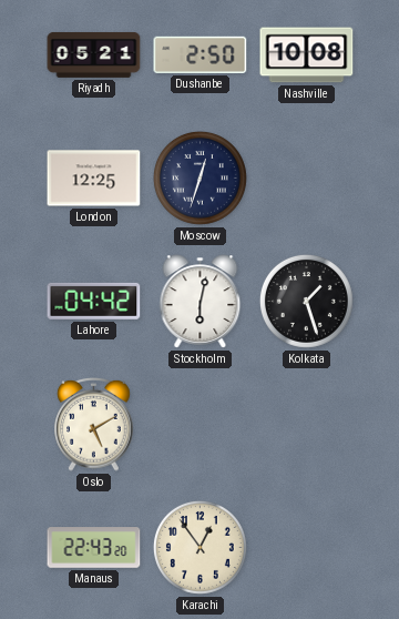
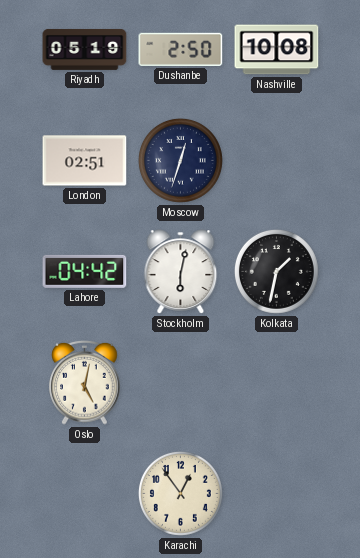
Riyadh: 05:21 -> 05:19
London: 12:25 -> 02:51
Kolkata: 1:27 -> 1:32
Oslo: 5:10 -> 5:02
Manaus: 22:43 -> none
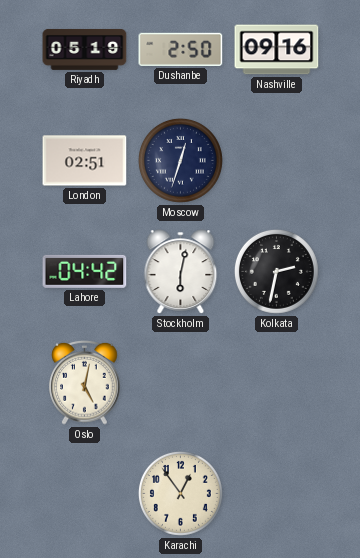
Nashville: 10:08 -> 09:16
Kolkata: 1:32 -> 2:32
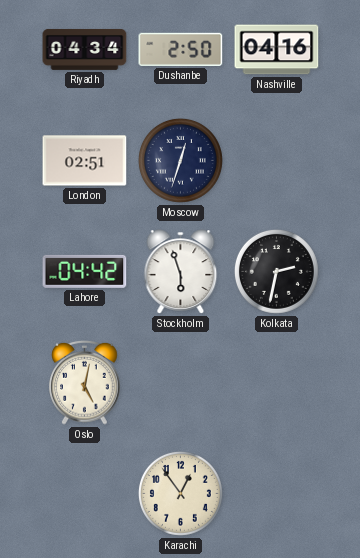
Riyadh: 05:19 -> 04:34
Nashville: 09:16 -> 04:16
Stockholm: 6:02 -> 5:57
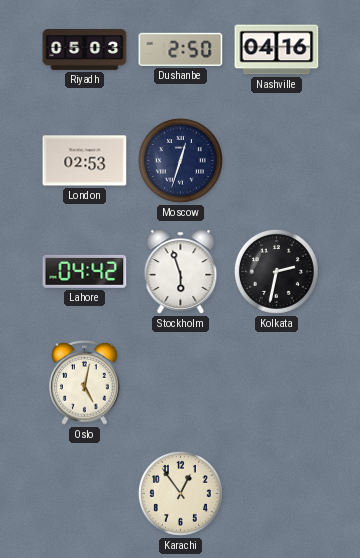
Riyadh: 04:34 -> 05:03
London: 02:51 -> 02:53
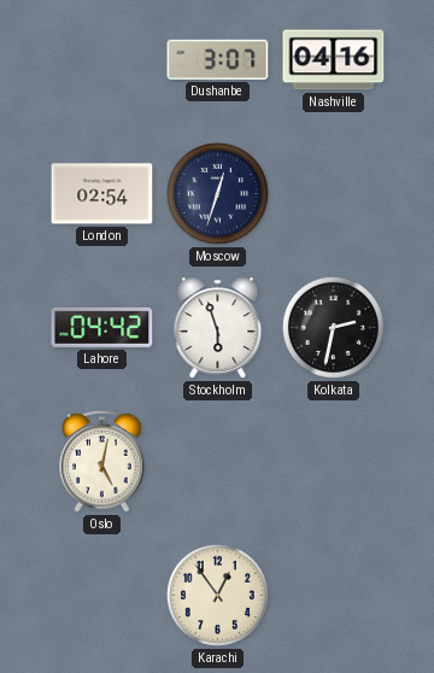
Riyadh: 05:03 -> none
Dushanbe: 2:50 -> 3:07
London: 02:53 -> 02:54
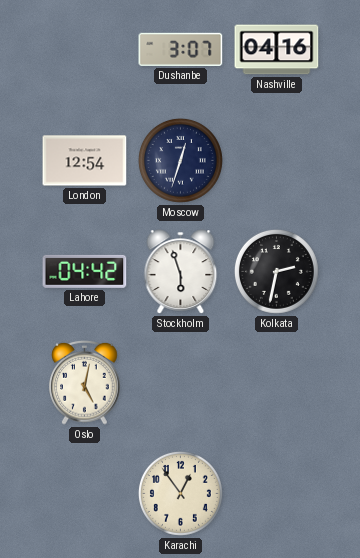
London: 02:54 -> 12:54
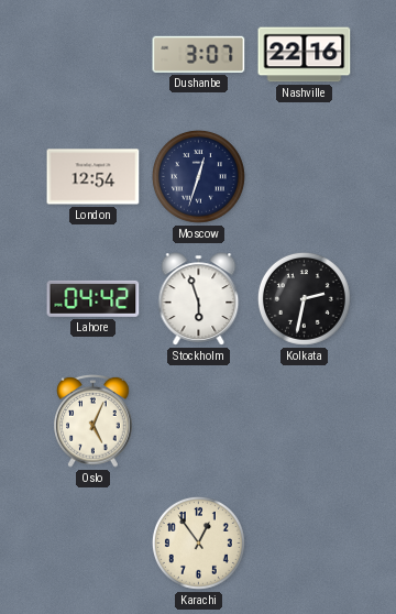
Nashville: 04:16 -> 22:16
Oslo: 5:02 -> 5:04
